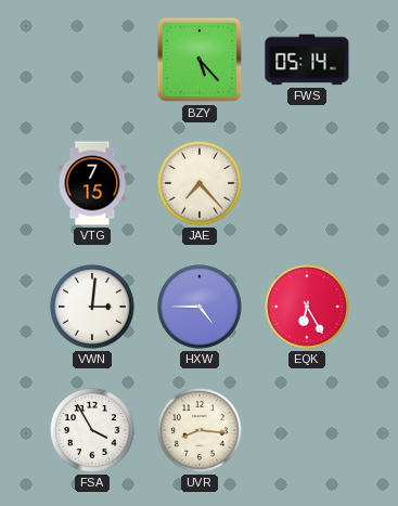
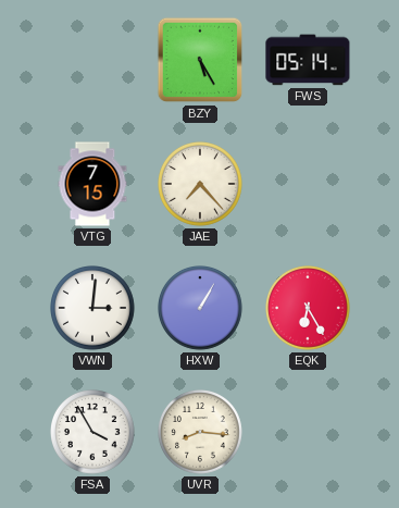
BZY: 5:23 -> 5:25
HXW: 4:45 -> 1:05
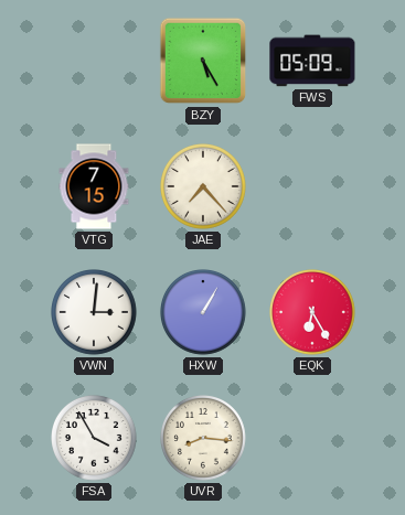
FWS: 05:14 -> 05:09
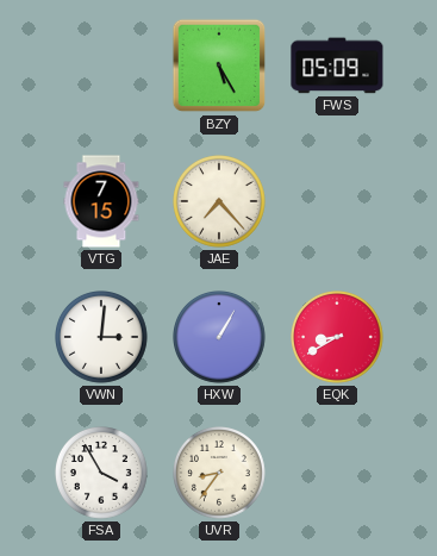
EQK: 6:25 -> 8:40
UVR: 8:16 -> 8:36
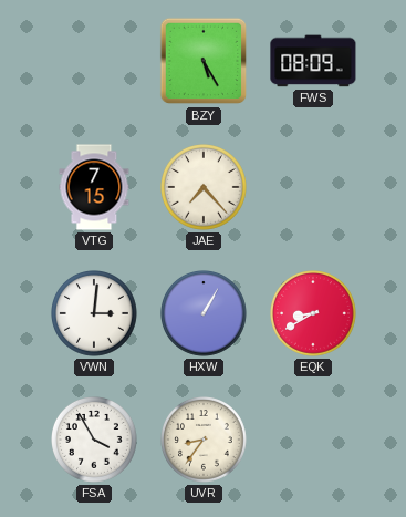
FWS: 05:09 -> 08:09
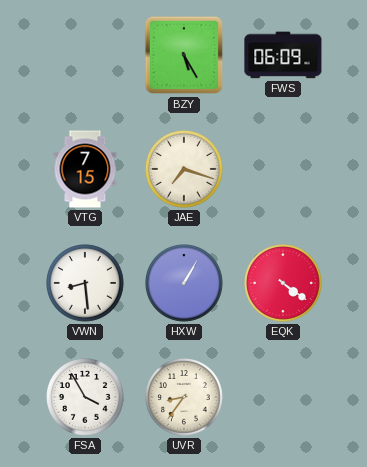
FWS: 08:09 -> 06:09
JAE: 7:23 -> 7:18
VWN: 3:01 -> 8:29
EQK: 8:40 -> 4:21
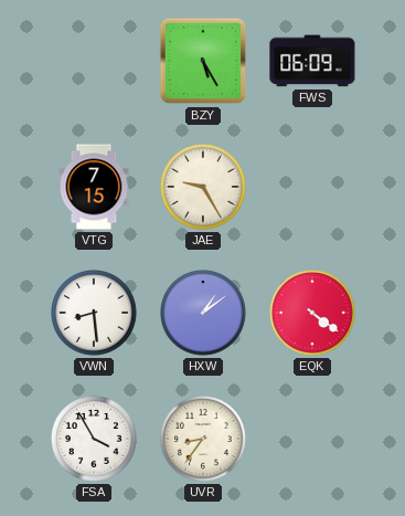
JAE: 7:18 -> 9:25
HXW: 1:05 -> 1:09
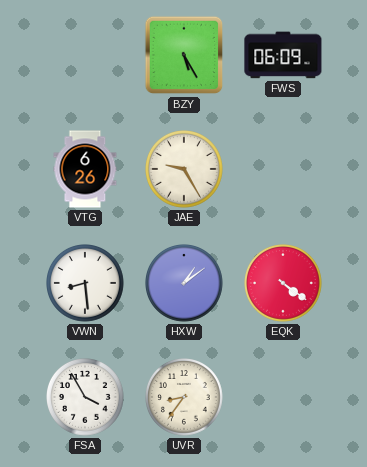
VTG: 7:15 -> 6:26
